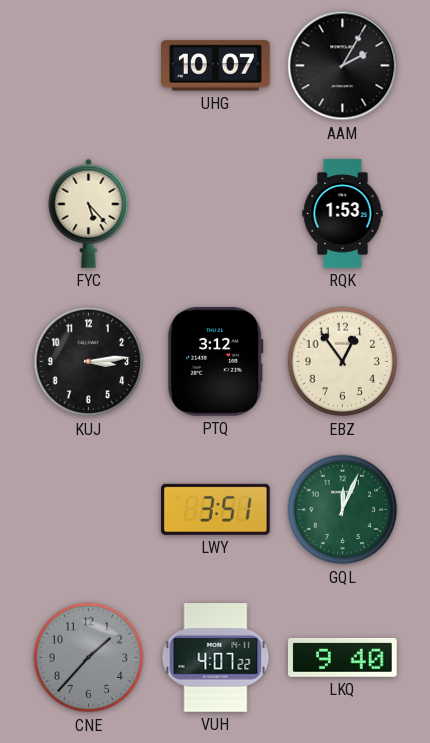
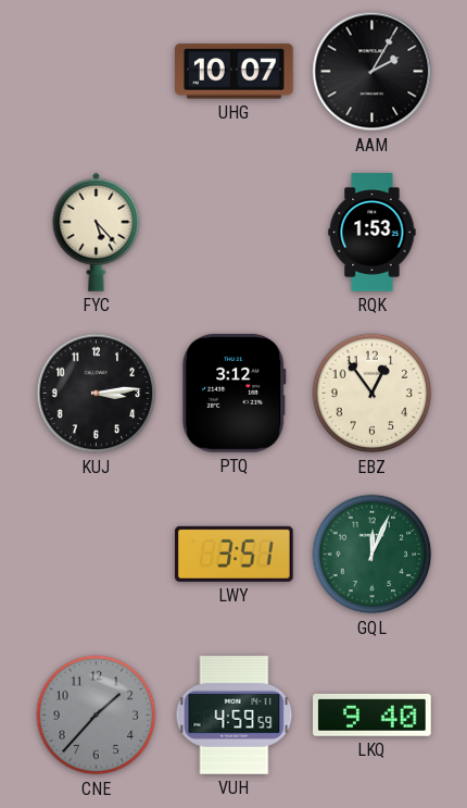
VUH: 4:07 -> 4:59
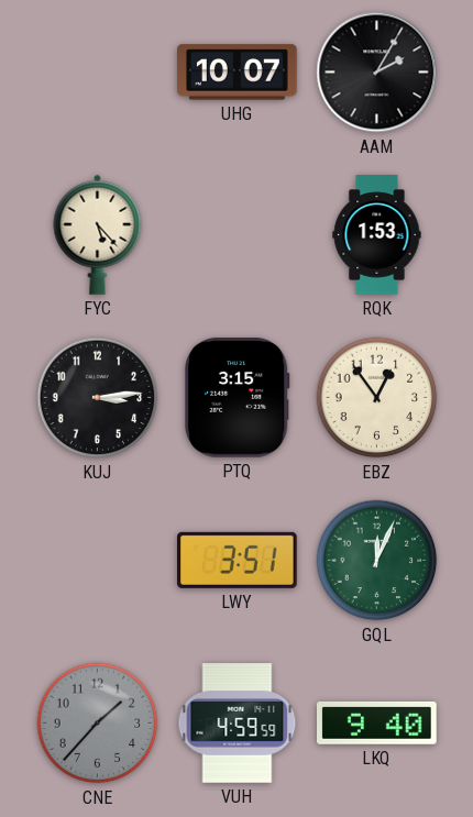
PTQ: 3:12 -> 3:15
